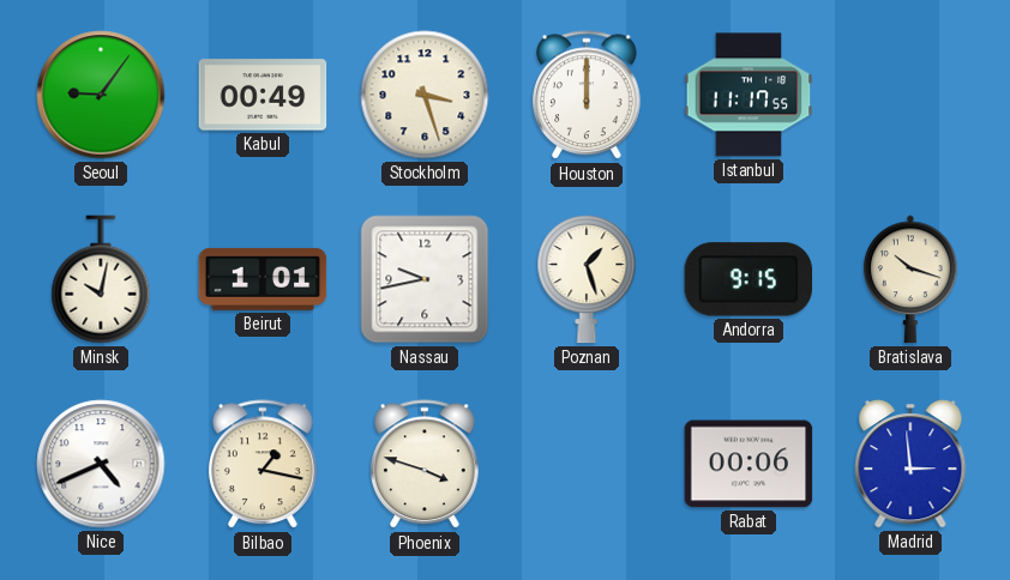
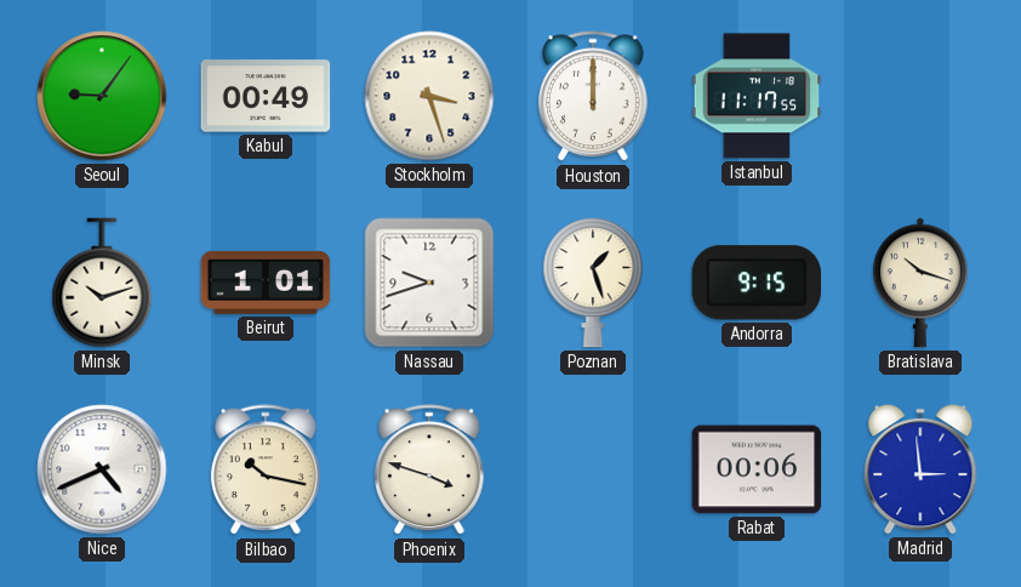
Minsk: 10:02 -> 10:12
Nassau: 9:43 -> 9:42
Bilbao: 1:17 -> 10:17
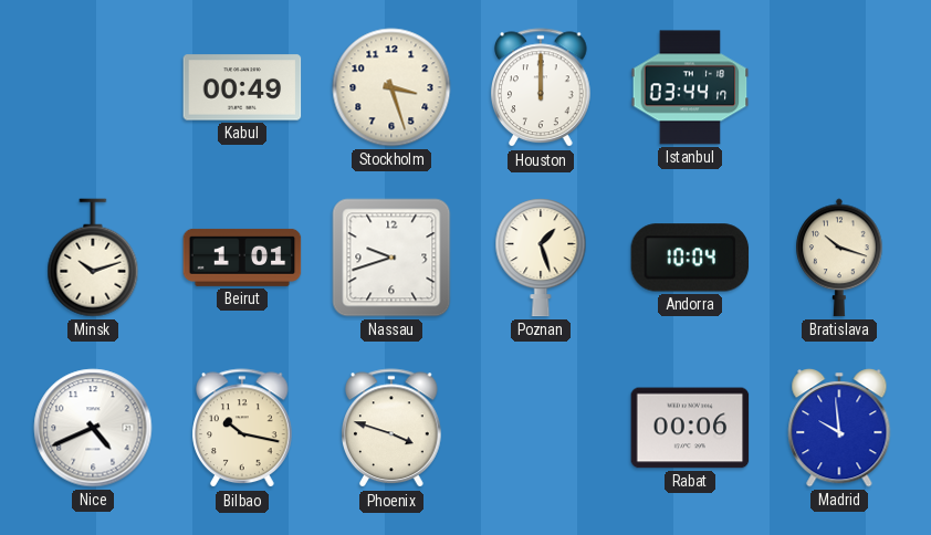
Seoul: 9:06 -> none
Istanbul: 11:17 -> 03:44
Andorra: 9:15 -> 10:04
Madrid: 2:59 -> 9:59
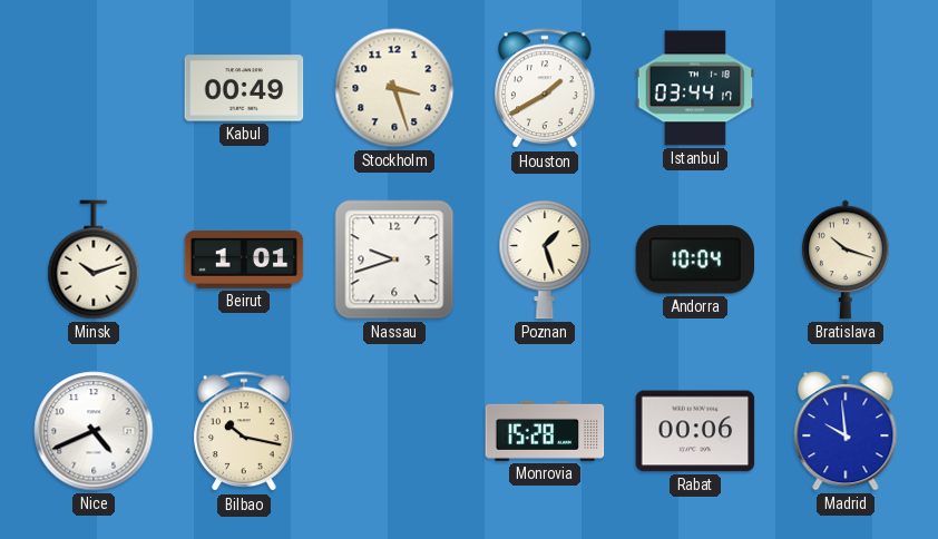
Houston: 12:00 -> 1:40
Phoenix: 3:48 -> none
Monrovia: none -> 15:28
